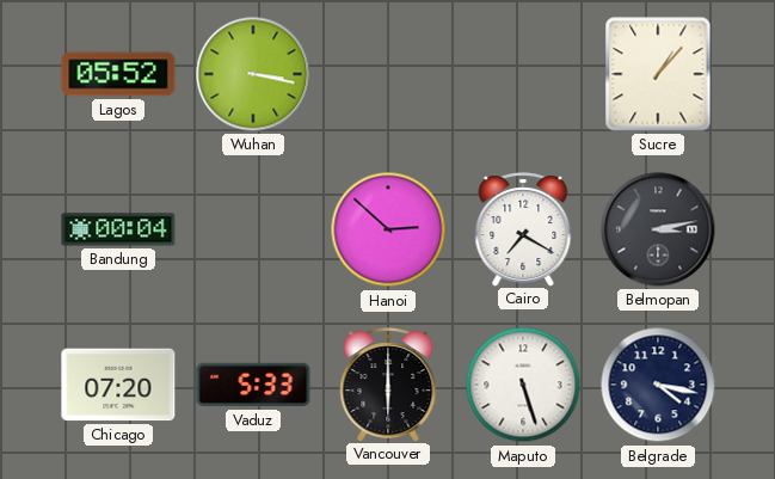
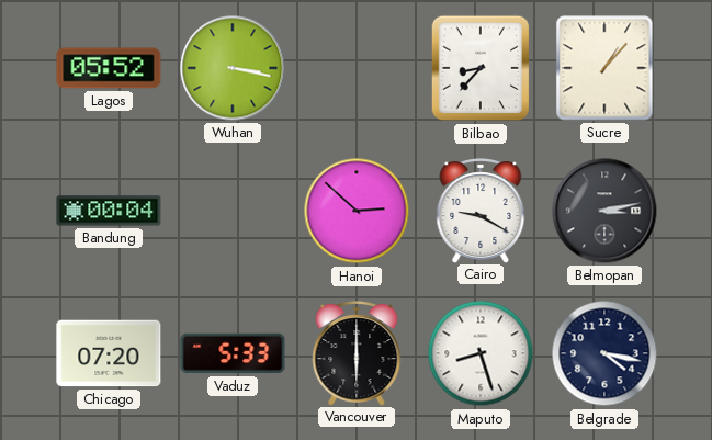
Bilbao: none -> 8:37
Cairo: 7:20 -> 9:20
Maputo: 5:27 -> 8:27
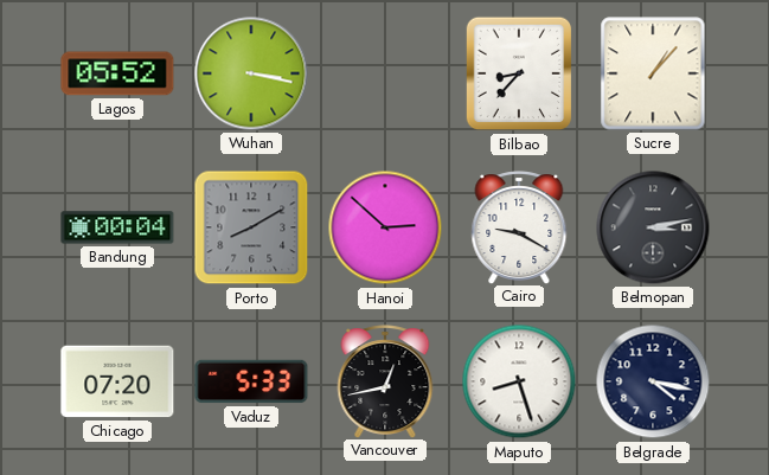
Porto: none -> 8:10
Vancouver: 6:00 -> 12:43
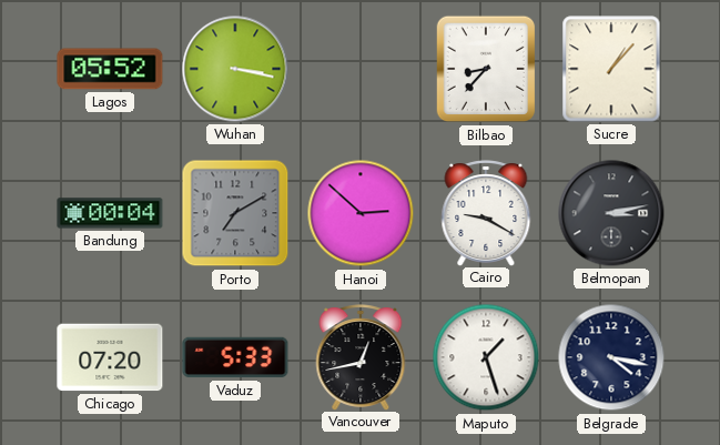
Porto: 8:10 -> 7:10
Maputo: 8:27 -> 1:27
